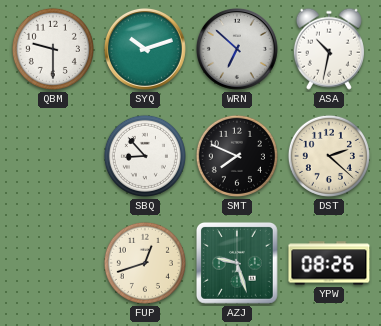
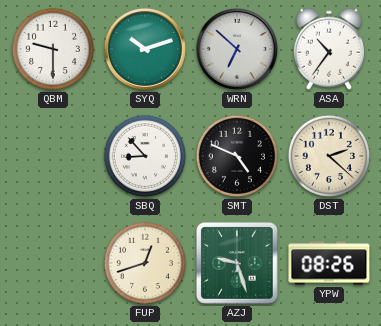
ASA: 10:32 -> 10:36
SMT: 7:49 -> 4:49
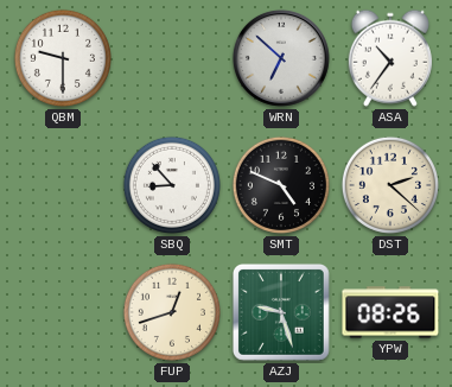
SYQ: 10:12 -> none
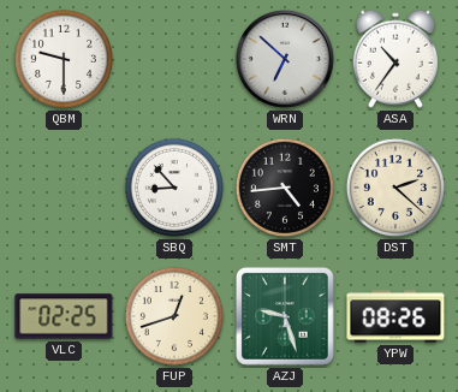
SMT: 4:49 -> 4:44
VLC: none -> 02:25
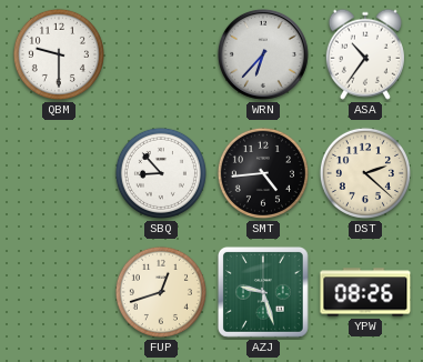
WRN: 6:52 -> 6:37
VLC: 02:25 -> none
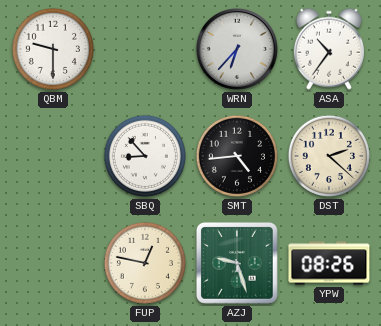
FUP: 12:42 -> 12:47
